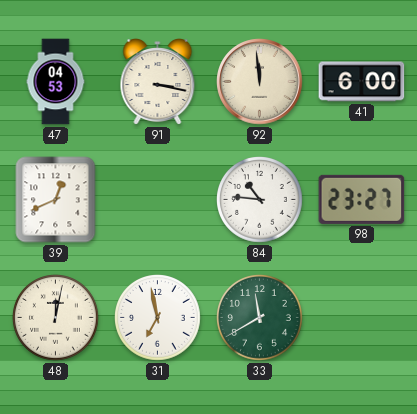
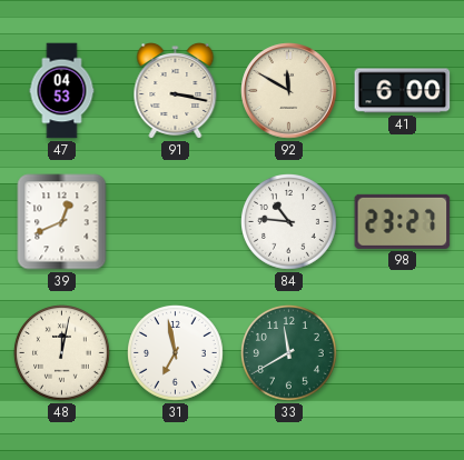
92: 11:59 -> 11:50
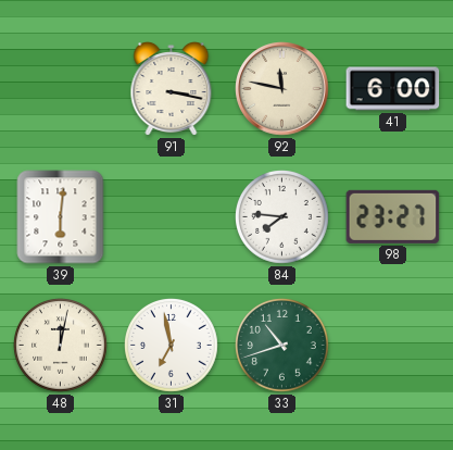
47: 04:53 -> none
92: 11:50 -> 11:47
39: 12:41 -> 6:01
84: 10:46 -> 7:46
33: 11:40 -> 10:42
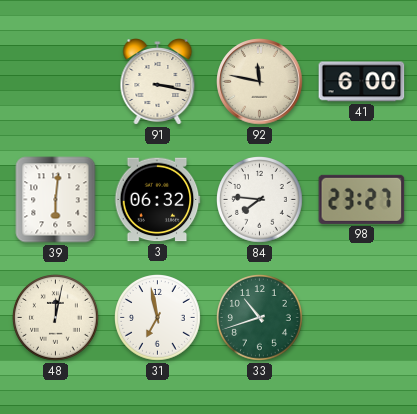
3: none -> 06:32
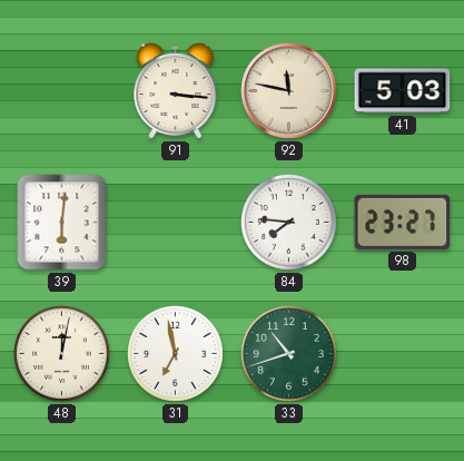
91: 3:17 -> 3:16
41: 6:00 -> 5:03
3: 06:32 -> none
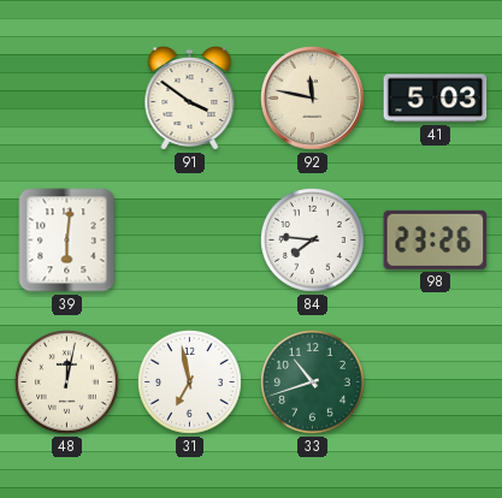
91: 3:16 -> 3:51
98: 23:27 -> 23:26
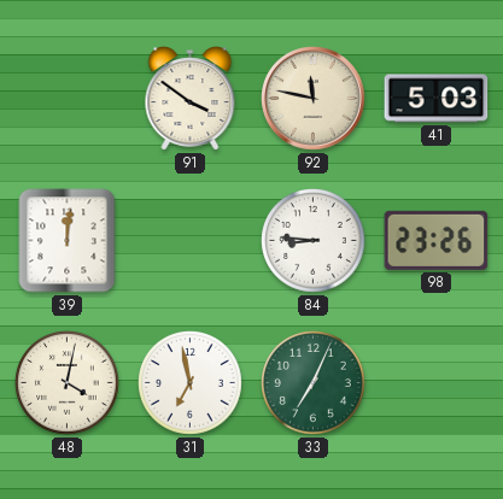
39: 6:01 -> 12:01
84: 7:46 -> 8:46
48: 12:02 -> 4:02
33: 10:42 -> 7:04
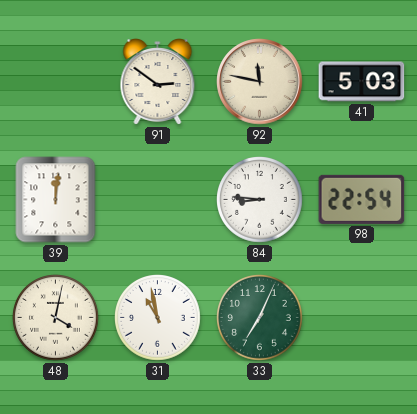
91: 3:51 -> 2:51
98: 23:26 -> 22:54
31: 6:58 -> 10:58
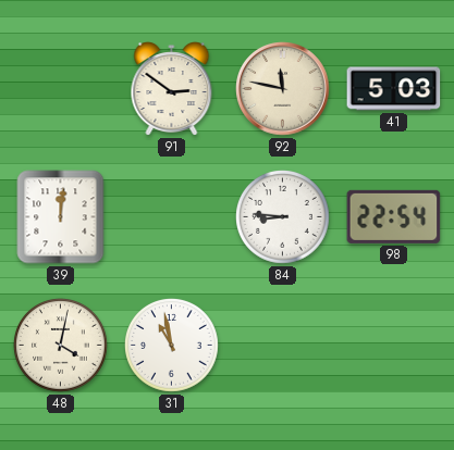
33: 7:04 -> none
